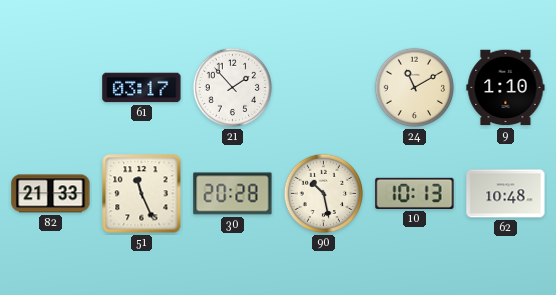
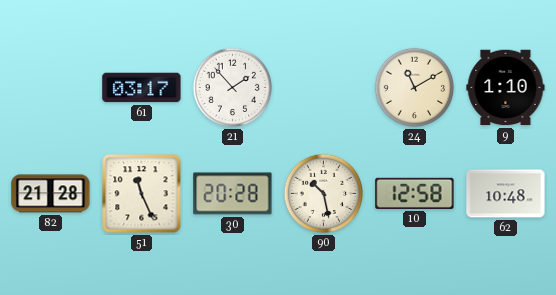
82: 21:33 -> 21:28
10: 10:13 -> 12:58
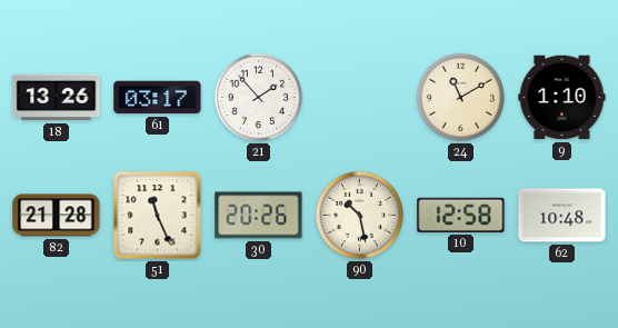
18: none -> 13:26
30: 20:28 -> 20:26
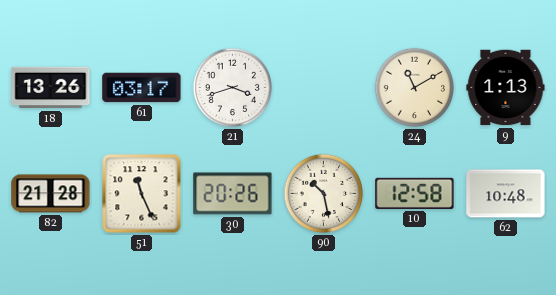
21: 1:53 -> 3:42
9: 1:10 -> 1:13
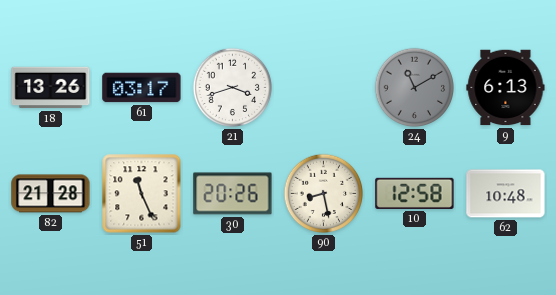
24 dial: cream -> grey
9: 1:13 -> 6:13
90: 10:28 -> 8:28
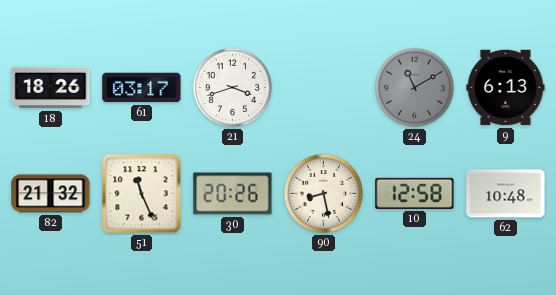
18: 13:26 -> 18:26
82: 21:28 -> 21:32
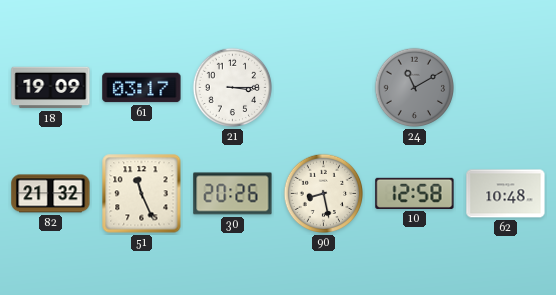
18: 18:26 -> 19:09
21: 3:42 -> 3:15
9: 6:13 -> none
